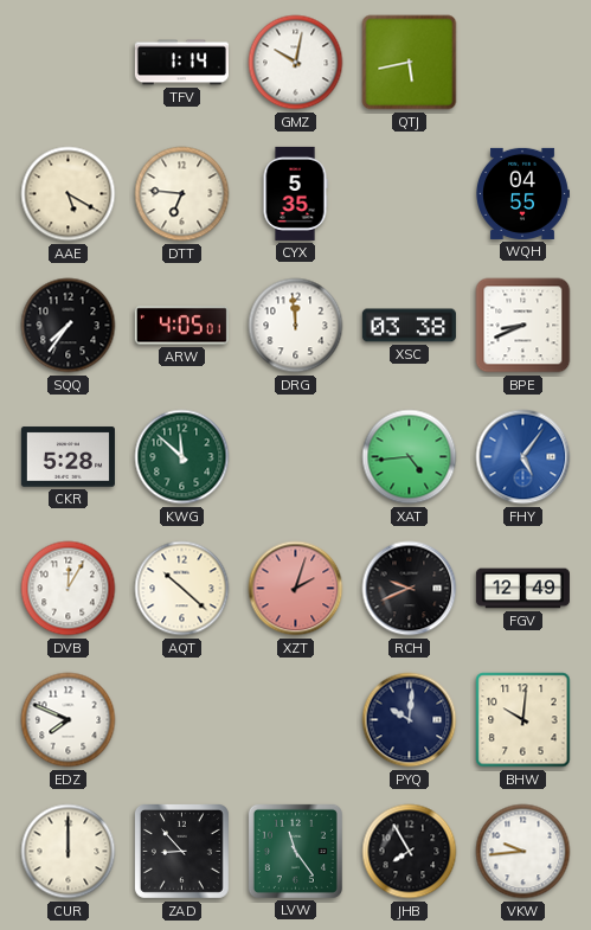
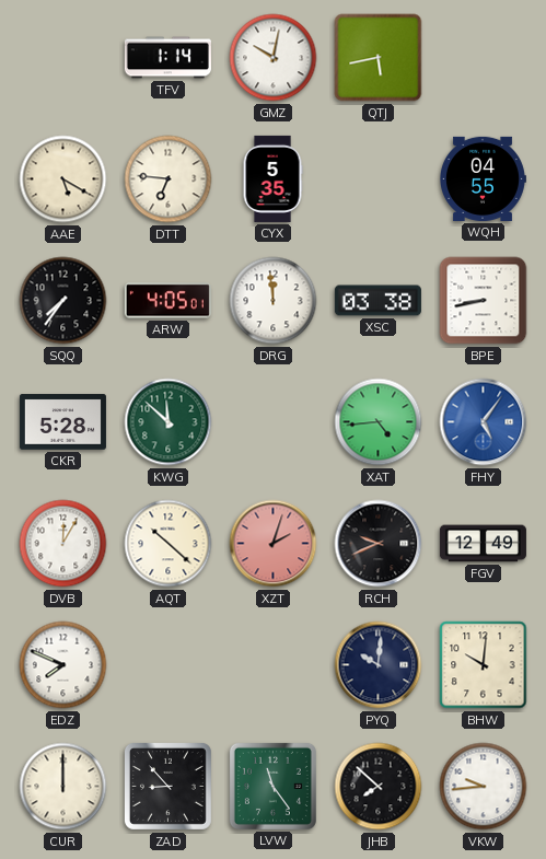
BPE: 8:41 -> 8:43
JHB: 7:55 -> 7:52
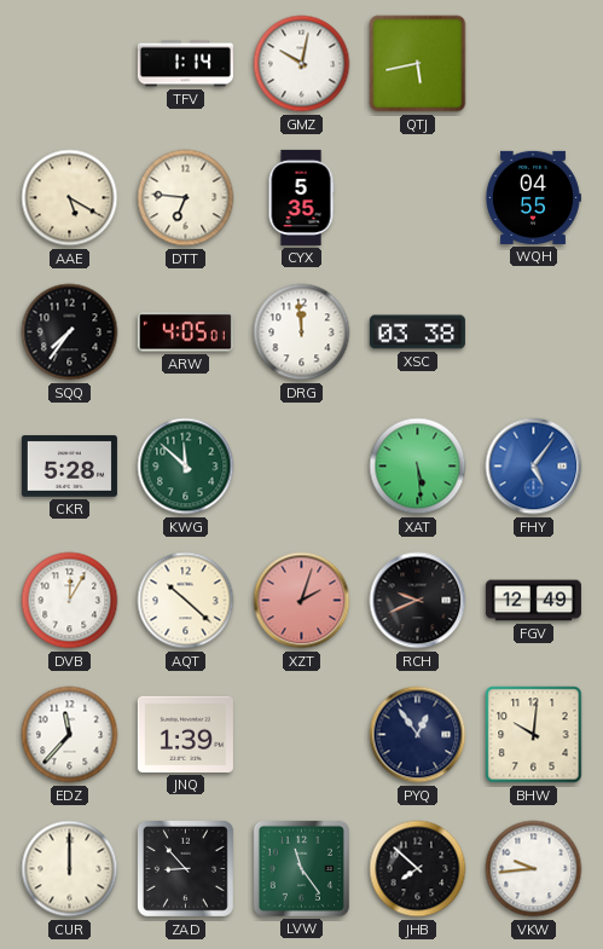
BPE: 8:43 -> none
XAT: 4:44 -> 5:29
EDZ: 7:49 -> 11:37
JNQ: none -> 1:39
PYQ: 10:01 -> 12:54
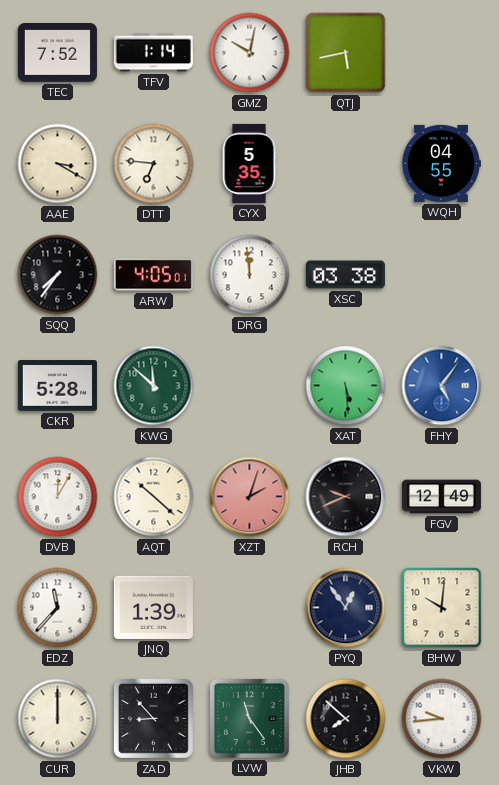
TEC: none -> 7:52
AAE: 5:20 -> 3:20
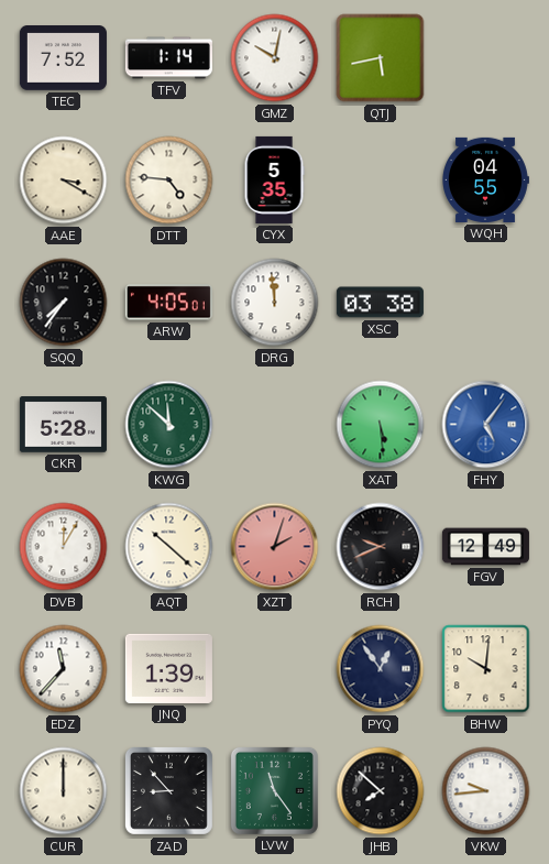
DTT: 6:46 -> 4:46
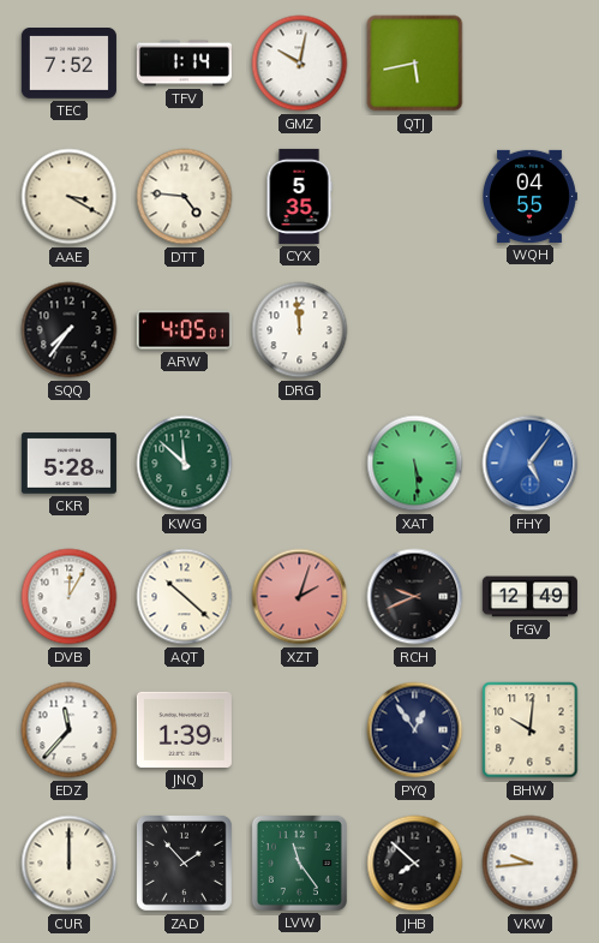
XSC: 03:38 -> none
ZAD: 8:53 -> 1:53
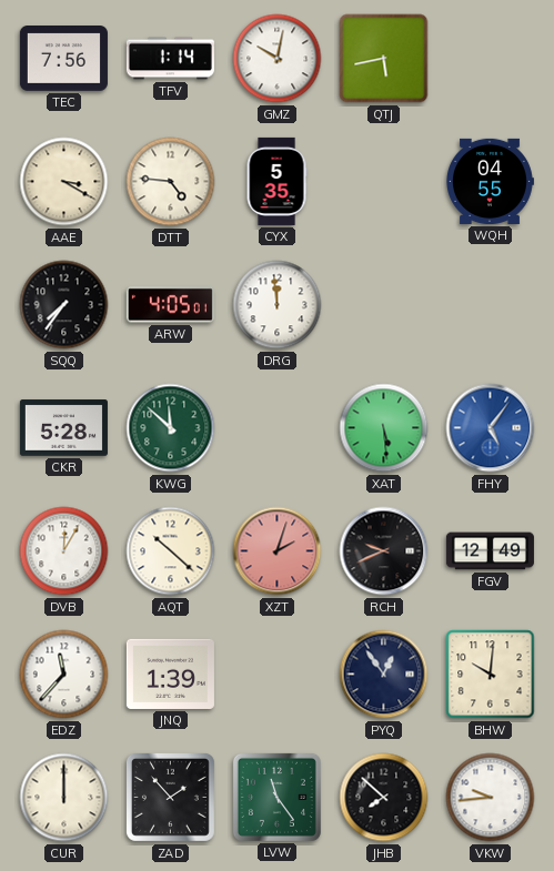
TEC: 7:52 -> 7:56
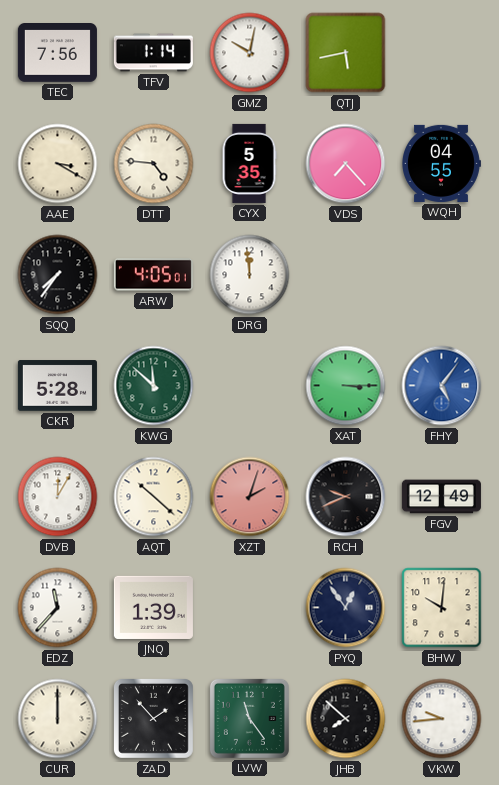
VDS: none -> 7:23
XAT: 5:29 -> 3:15
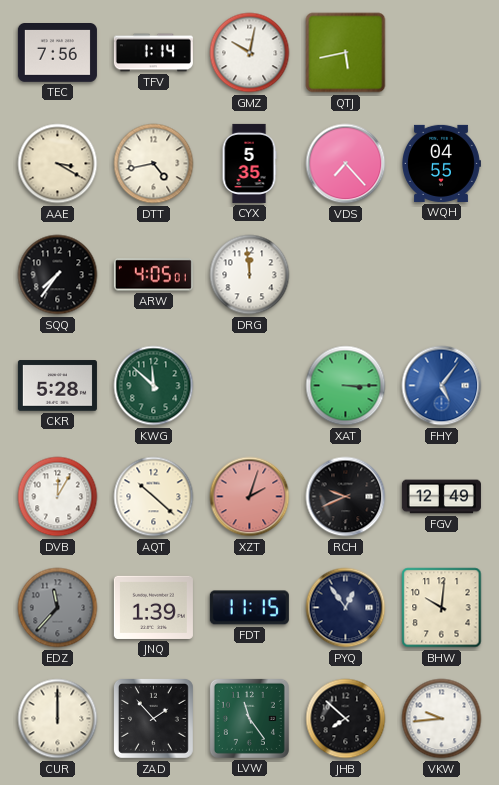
DTT: 4:46 -> 4:43
EDZ dial: white -> grey
FDT: none -> 11:15
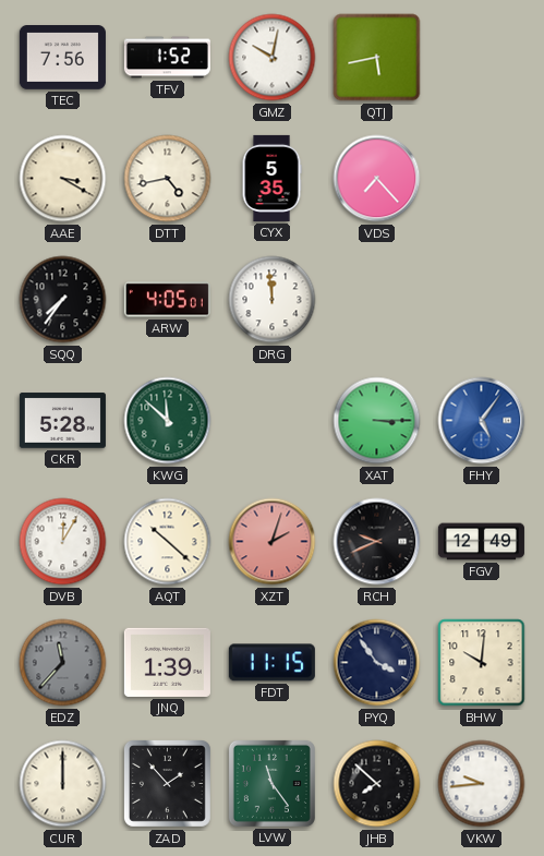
TFV: 1:14 -> 1:52
WQH: 04:55 -> none
PYQ: 12:54 -> 3:54
